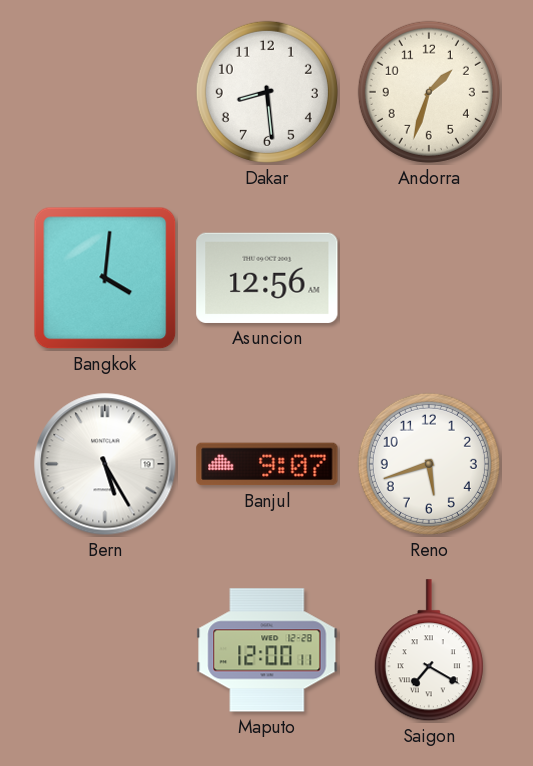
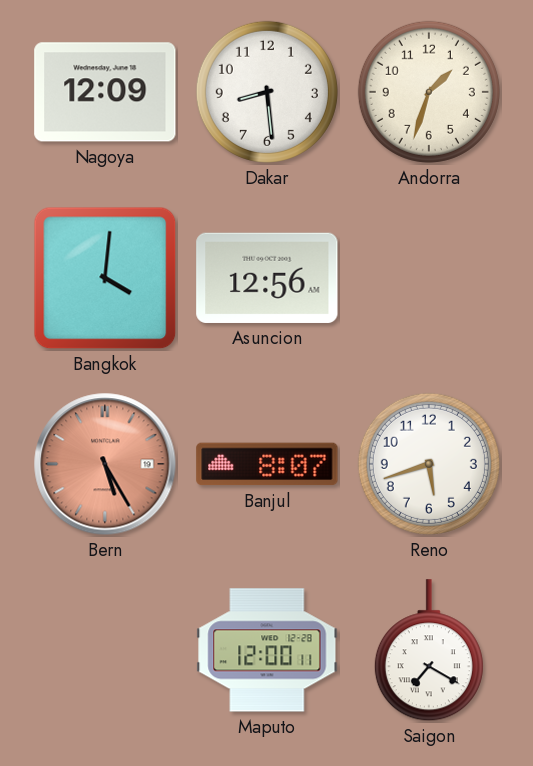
Nagoya: none -> 12:09
Bern dial: white -> salmon
Banjul: 9:07 -> 8:07
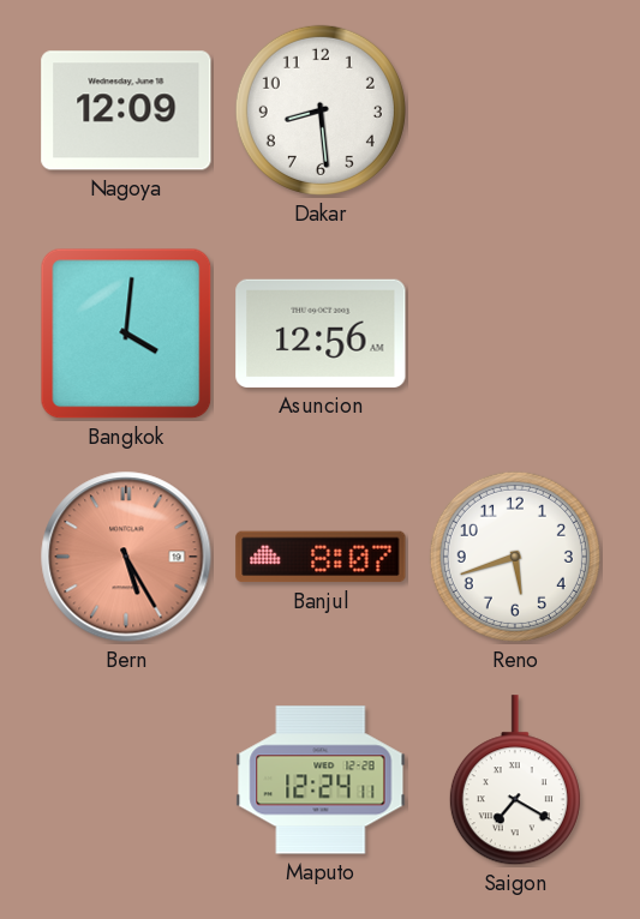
Andorra: 1:33 -> none
Maputo: 12:00 -> 12:24
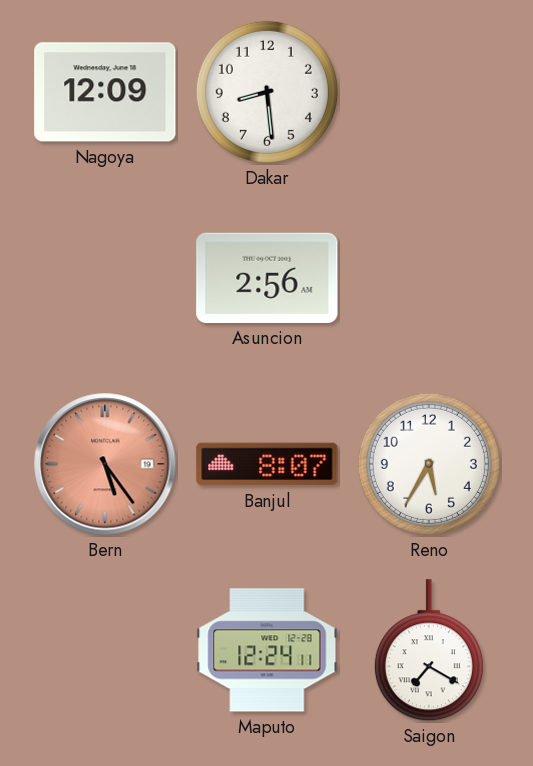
Bangkok: 4:01 -> none
Asuncion: 12:56 -> 2:56
Bern: 5:25 -> 5:24
Reno: 5:42 -> 5:35
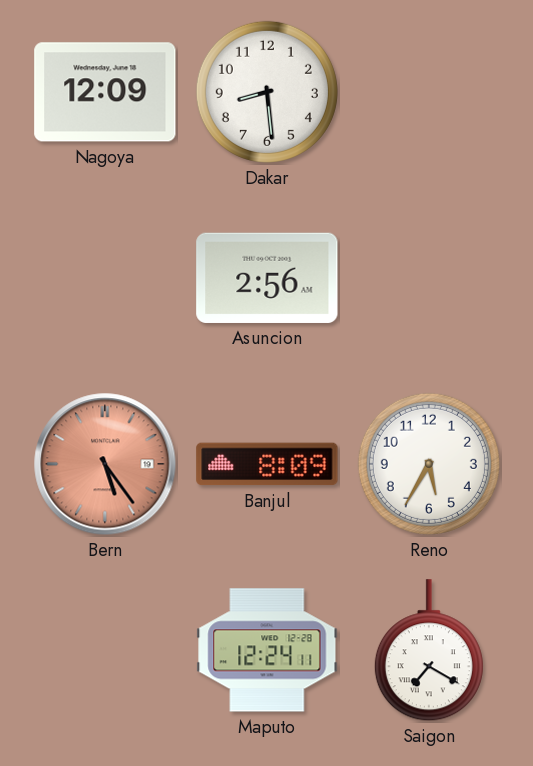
Banjul: 8:07 -> 8:09
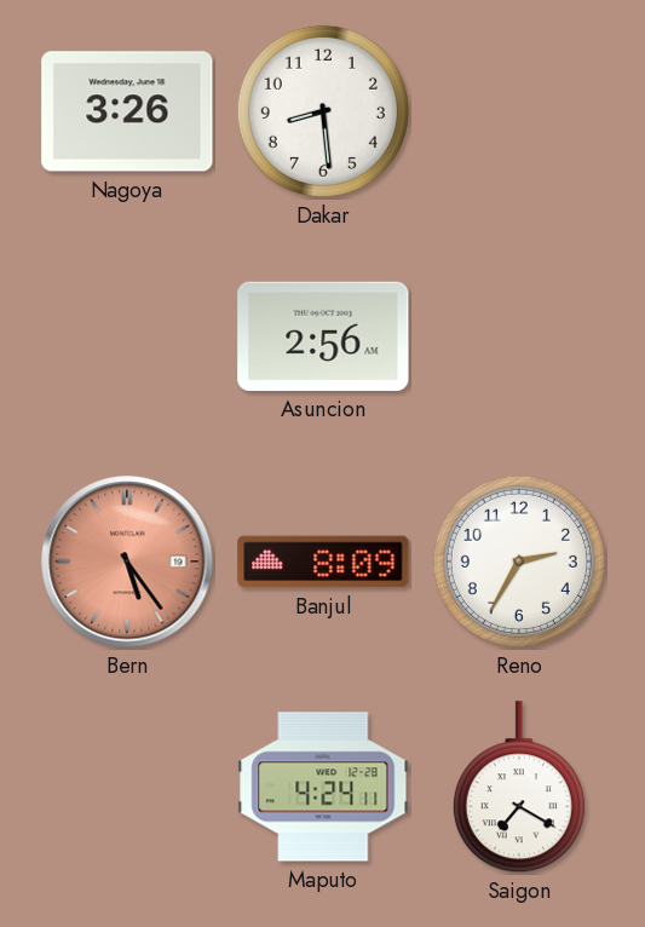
Nagoya: 12:09 -> 3:26
Reno: 5:35 -> 2:35
Maputo: 12:24 -> 4:24
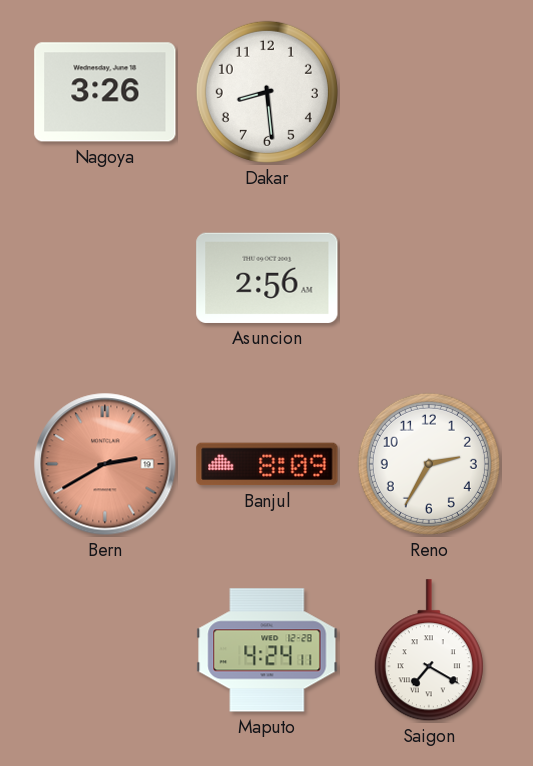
Bern: 5:24 -> 2:40
